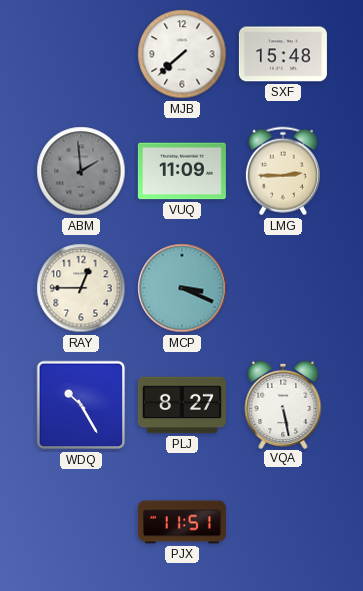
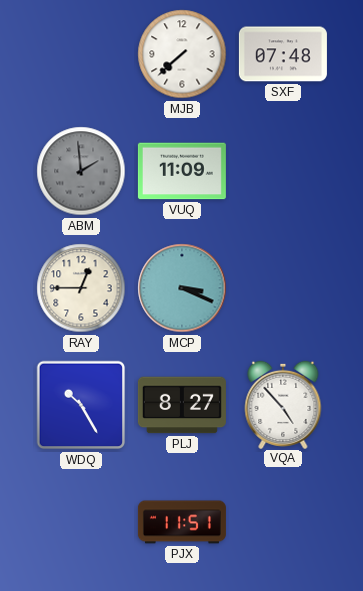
SXF: 15:48 -> 07:48
LMG: 2:45 -> none
VQA: 5:28 -> 4:53
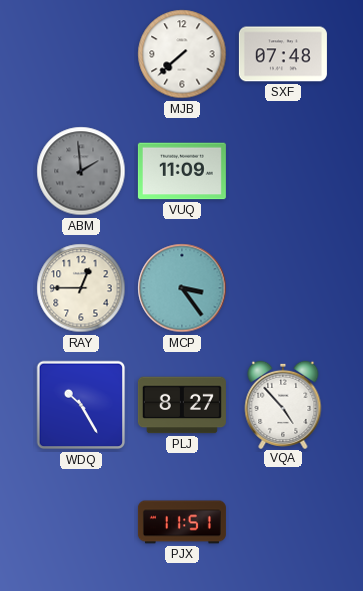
MCP: 3:19 -> 3:24
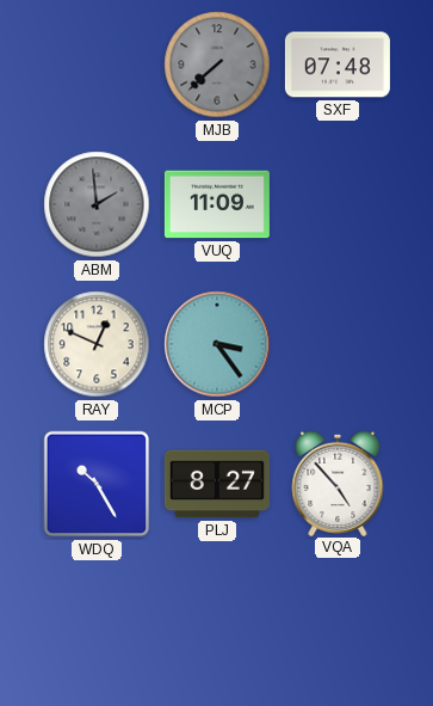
MJB dial: white -> grey
RAY: 12:45 -> 12:49
PJX: 11:51 -> none
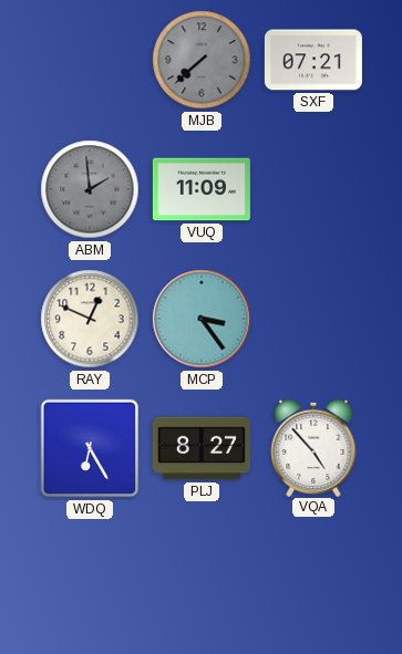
SXF: 07:48 -> 07:21
WDQ: 10:25 -> 6:25
